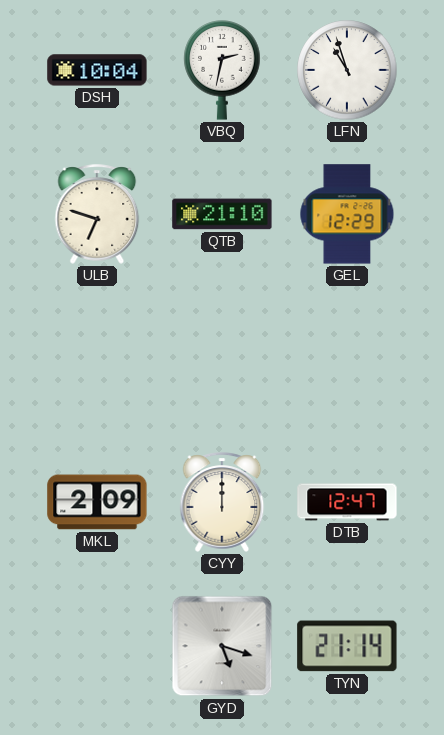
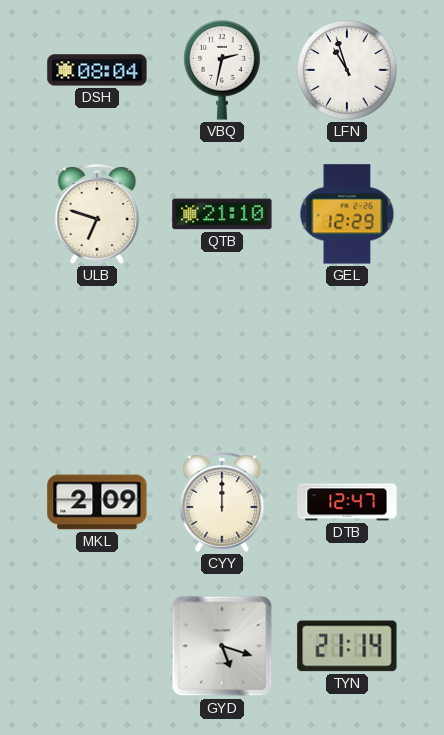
DSH: 10:04 -> 08:04
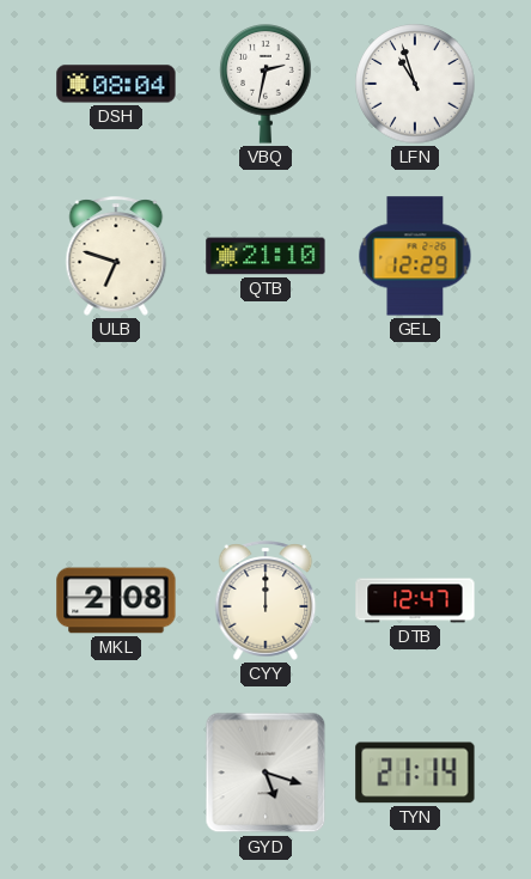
MKL: 2:09 -> 2:08
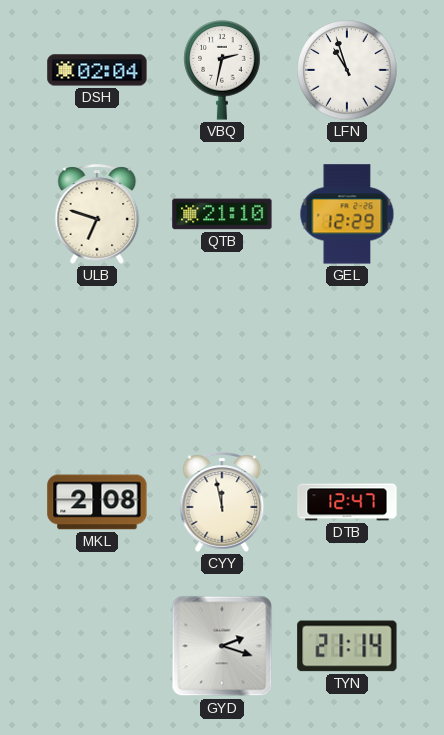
DSH: 08:04 -> 02:04
CYY: 12:00 -> 11:58
GYD: 5:18 -> 2:18
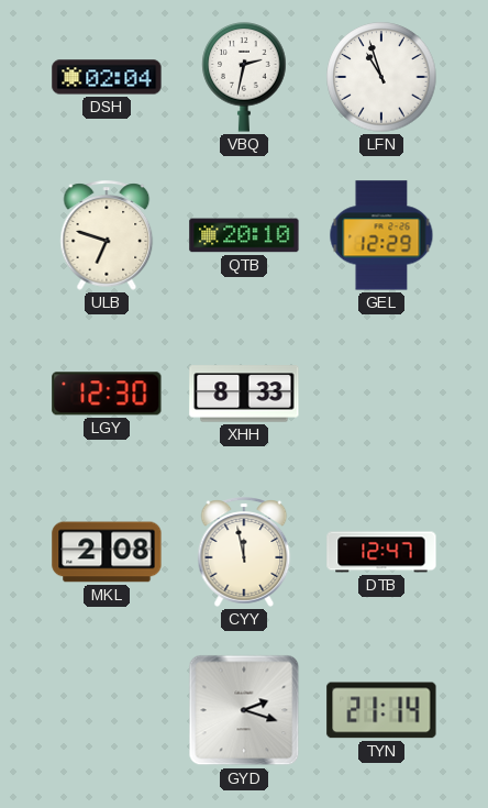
QTB: 21:10 -> 20:10
LGY: none -> 12:30
XHH: none -> 8:33
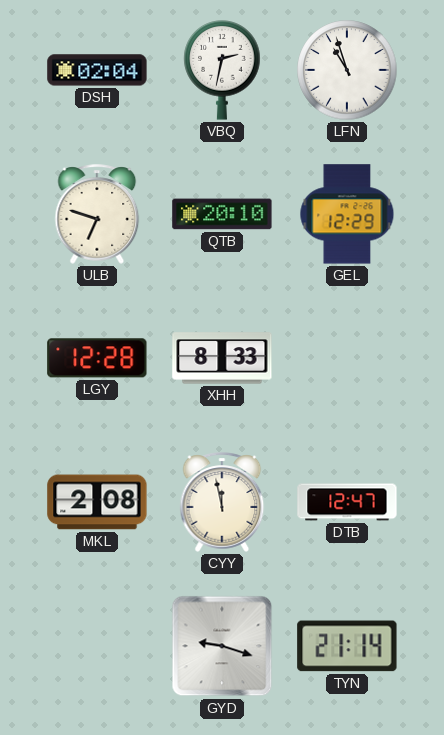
LGY: 12:30 -> 12:28
GYD: 2:18 -> 9:18
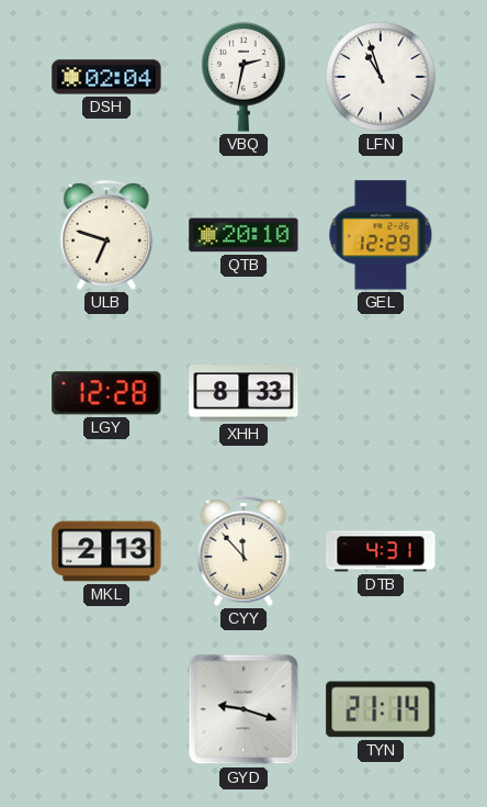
MKL: 2:08 -> 2:13
CYY: 11:58 -> 11:53
DTB: 12:47 -> 4:31
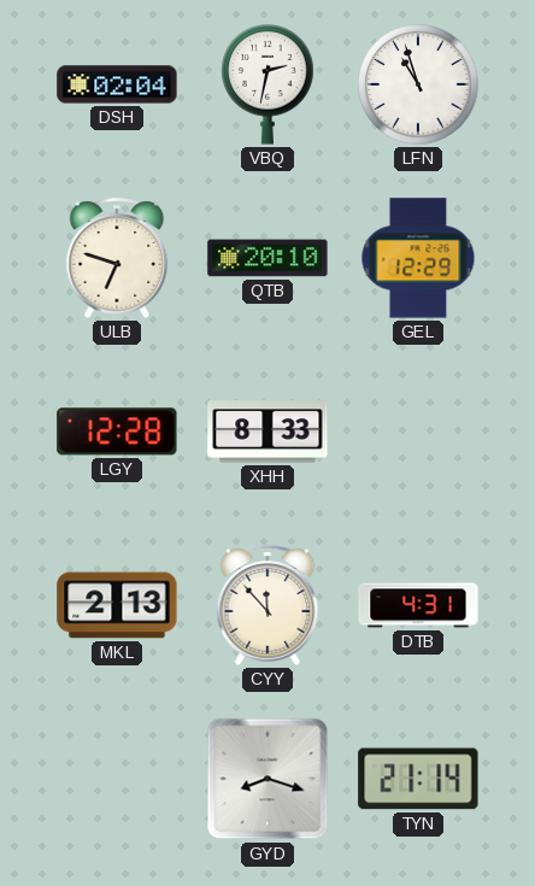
GYD: 9:18 -> 8:18
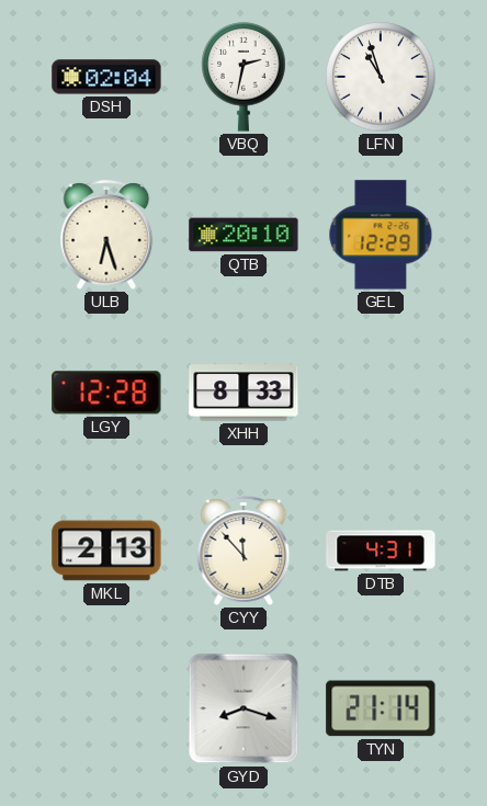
ULB: 6:48 -> 6:27
